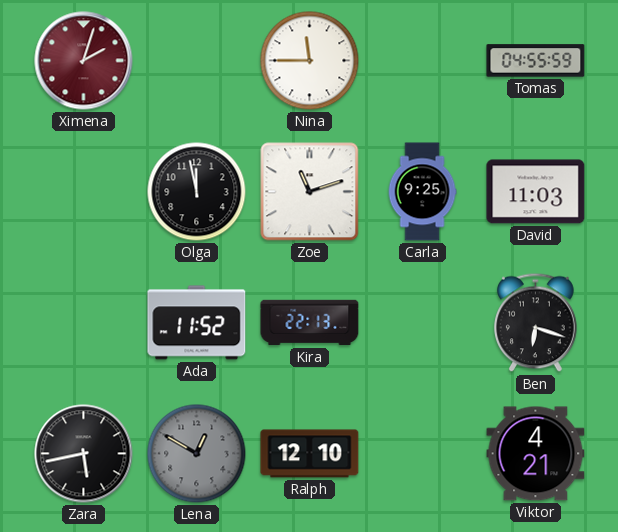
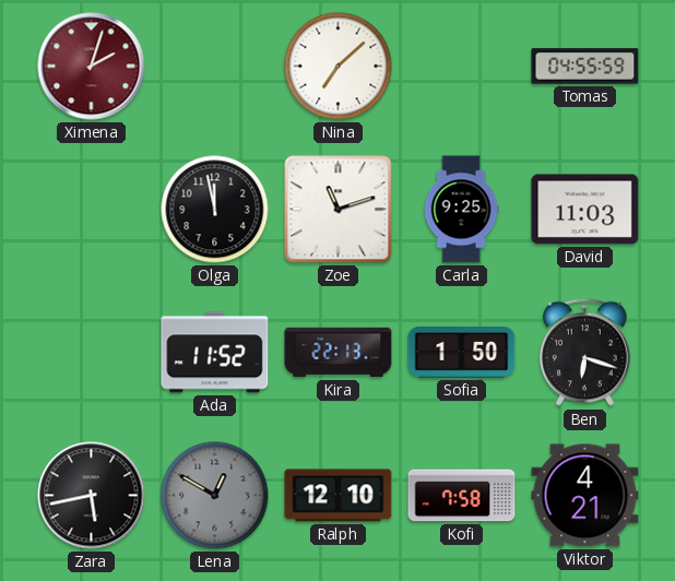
Nina: 11:45 -> 7:08
Sofia: none -> 1:50
Kofi: none -> 7:58
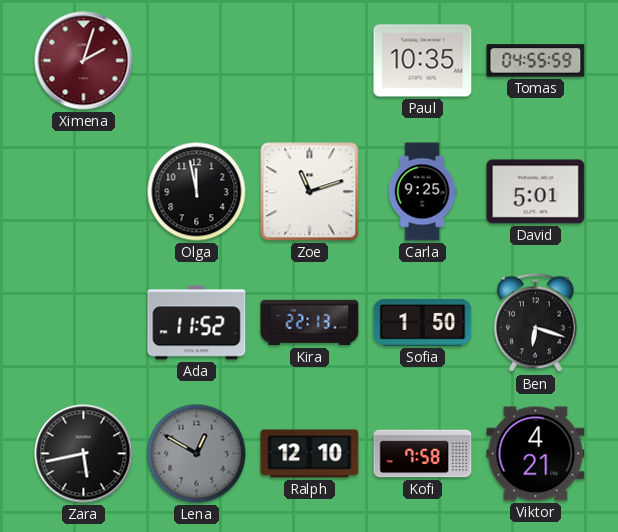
Nina: 7:08 -> none
Paul: none -> 10:35
David: 11:03 -> 5:01
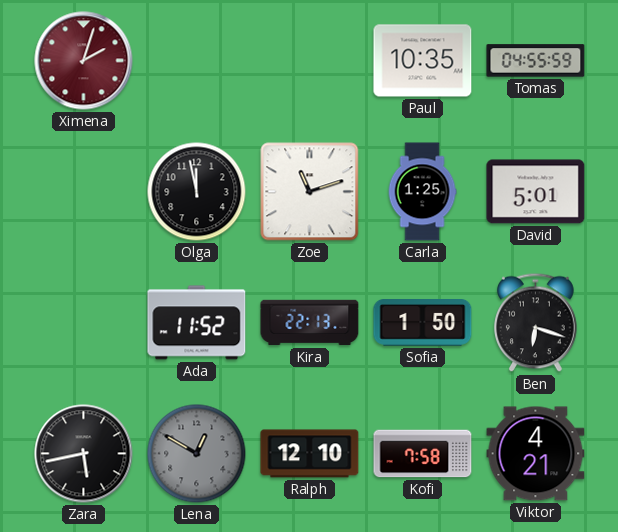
Carla: 9:25 -> 1:25
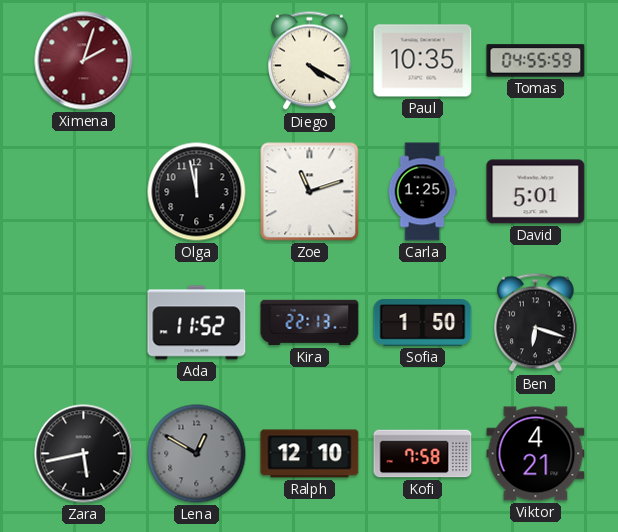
Diego: none -> 4:20
